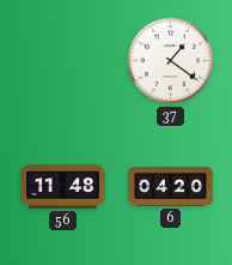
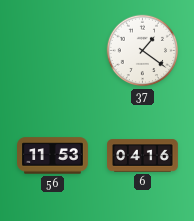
56: 11:48 -> 11:53
6: 04:20 -> 04:16
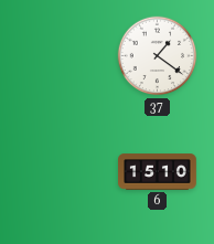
56: 11:53 -> none
6: 04:16 -> 15:10
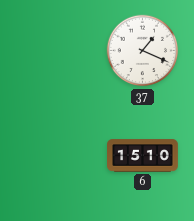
37: 1:21 -> 1:19
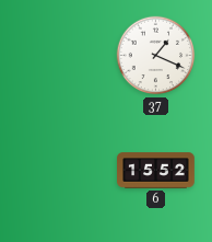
6: 15:10 -> 15:52
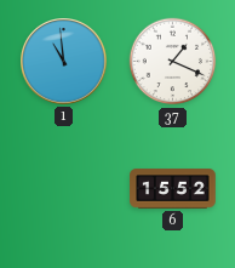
1: none -> 10:59
